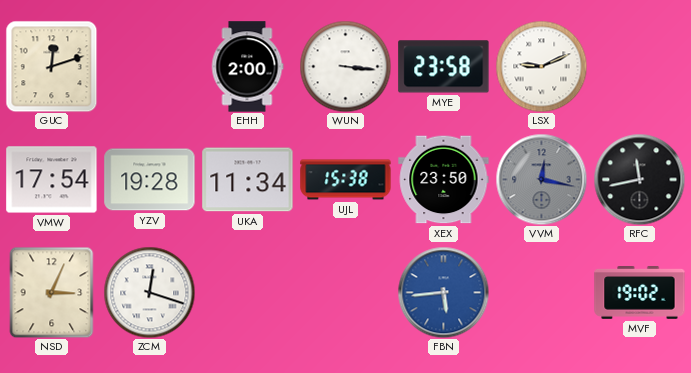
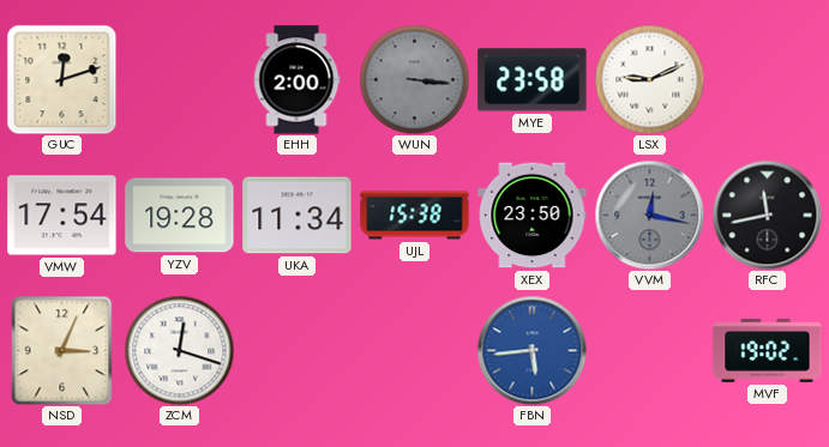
WUN dial: white -> grey
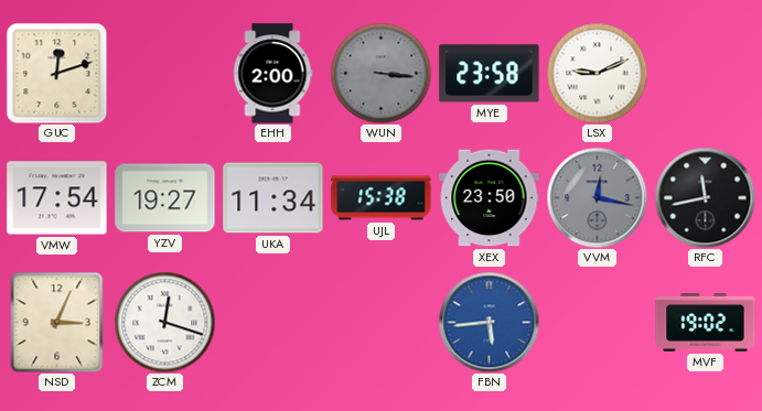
YZV: 19:28 -> 19:27
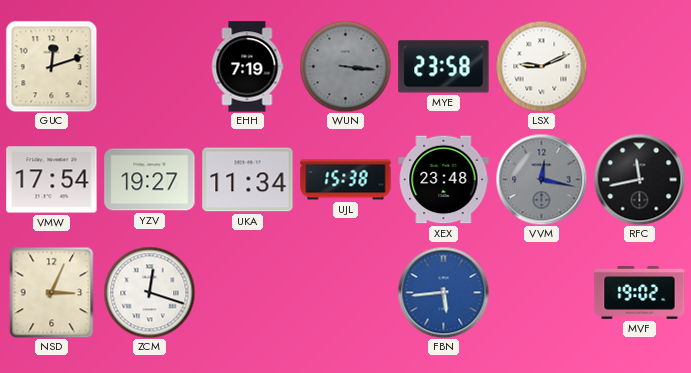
EHH: 2:00 -> 7:19
XEX: 23:50 -> 23:48
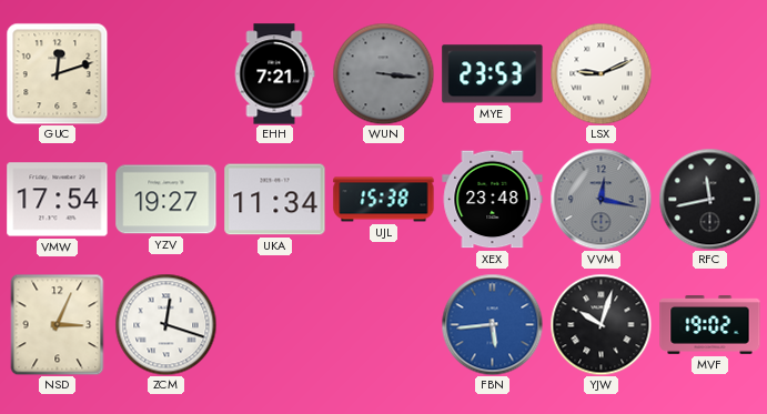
EHH: 7:19 -> 7:21
MYE: 23:58 -> 23:53
YJW: none -> 10:03
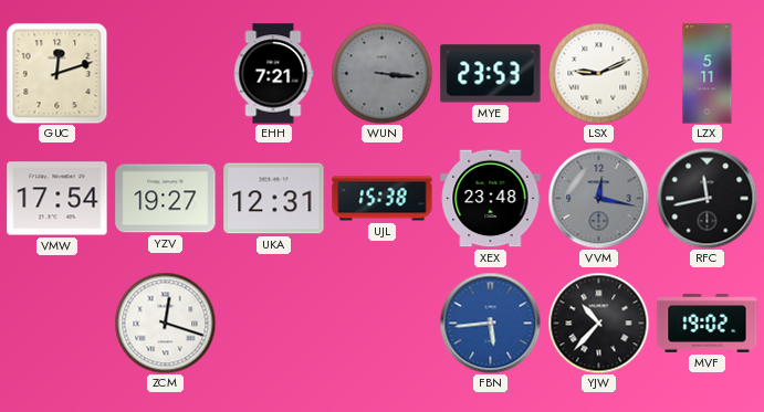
LZX: none -> 5:11
UKA: 11:34 -> 12:31
NSD: 3:04 -> none
YJW: 10:03 -> 10:37
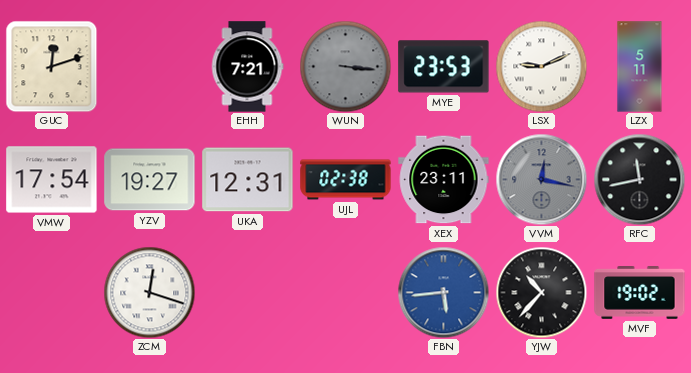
UJL: 15:38 -> 02:38
XEX: 23:48 -> 23:11
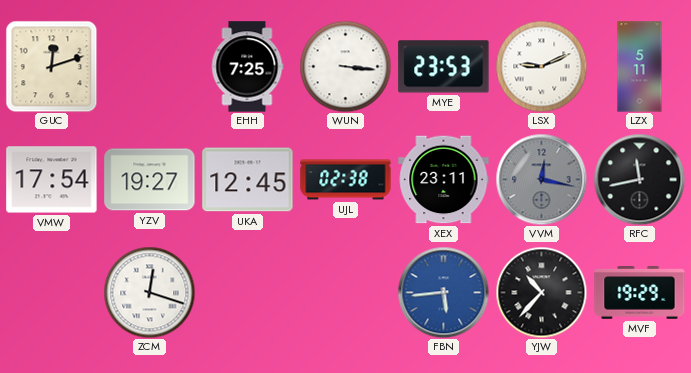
EHH: 7:21 -> 7:25
WUN dial: grey -> white
UKA: 12:31 -> 12:45
MVF: 19:02 -> 19:29
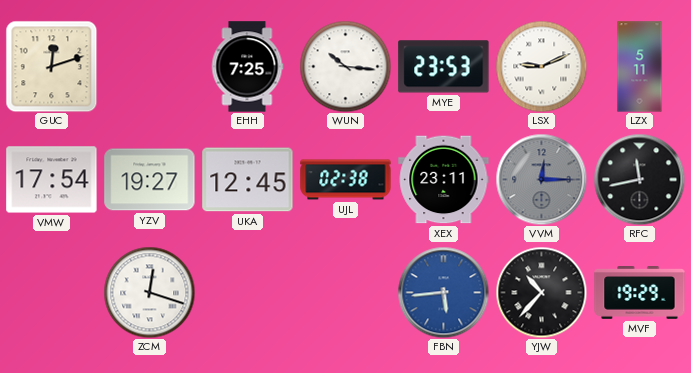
WUN: 3:16 -> 10:16
VVM: 12:17 -> 12:15
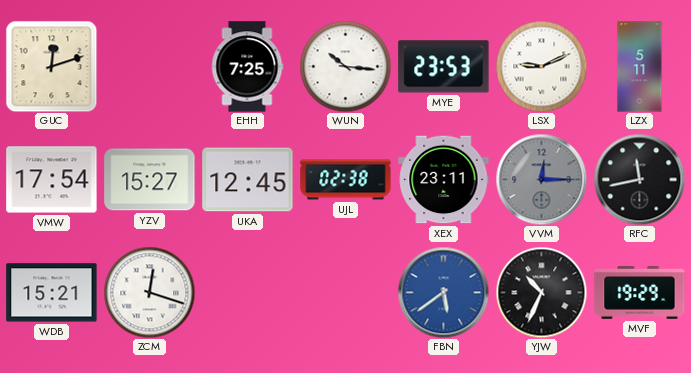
YZV: 19:27 -> 15:27
WDB: none -> 15:21
FBN: 5:44 -> 5:39
YJW: 10:37 -> 10:34
